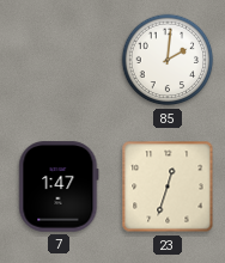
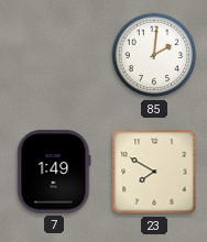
7: 1:47 -> 1:49
23: 12:33 -> 7:50
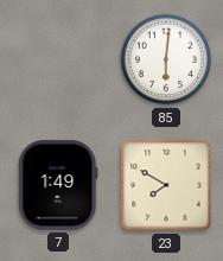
85: 2:01 -> 6:01
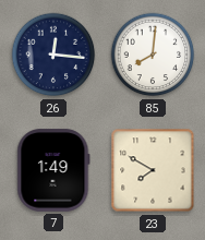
26: none -> 12:16
85: 6:01 -> 8:01
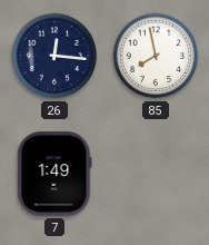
85: 8:01 -> 7:58
23: 7:50 -> none
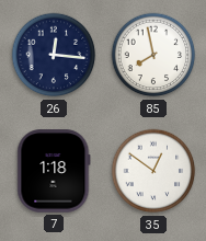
7: 1:49 -> 1:18
35: none -> 12:51
